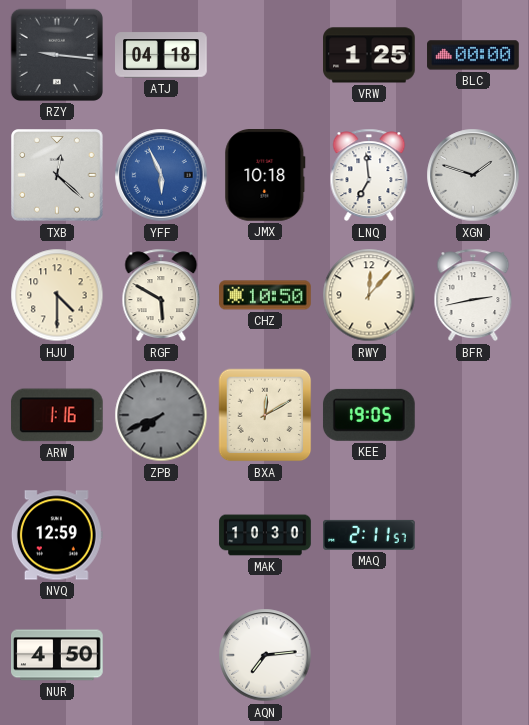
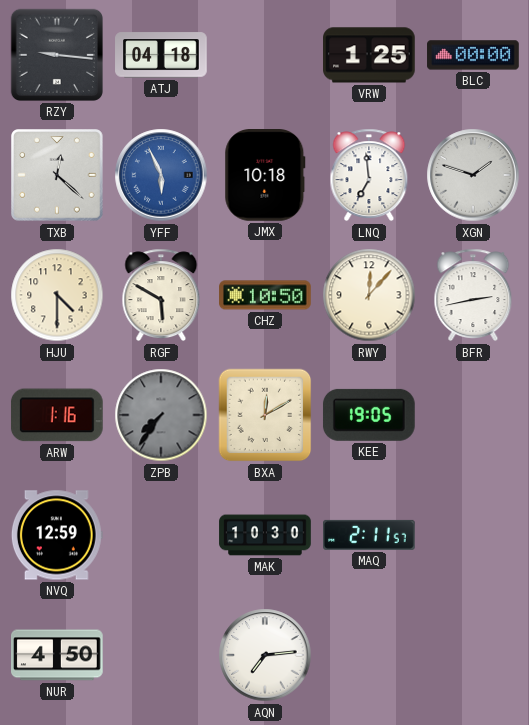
ZPB: 7:41 -> 7:36
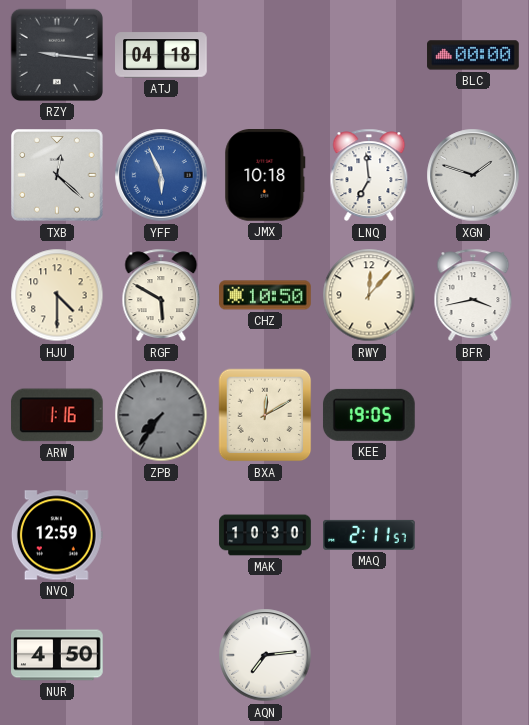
VRW: 1:25 -> none
BFR: 2:43 -> 3:43
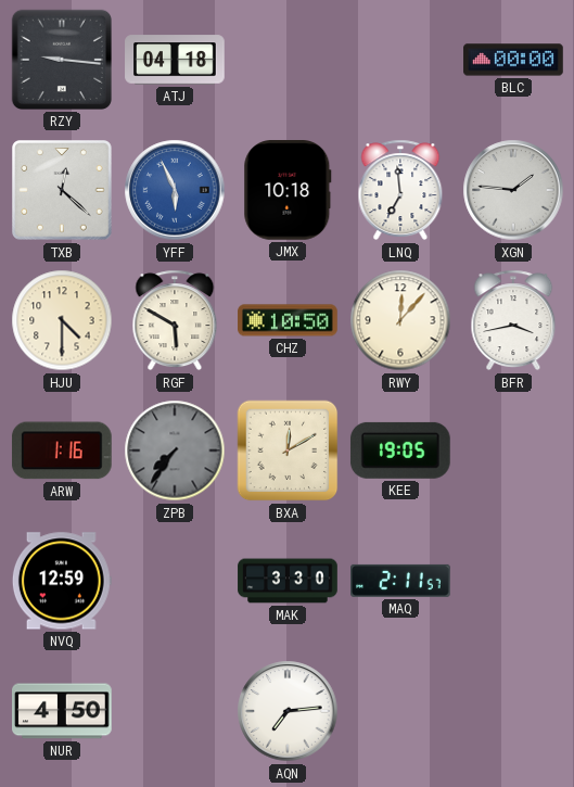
XGN: 1:48 -> 1:46
MAK: 10:30 -> 3:30
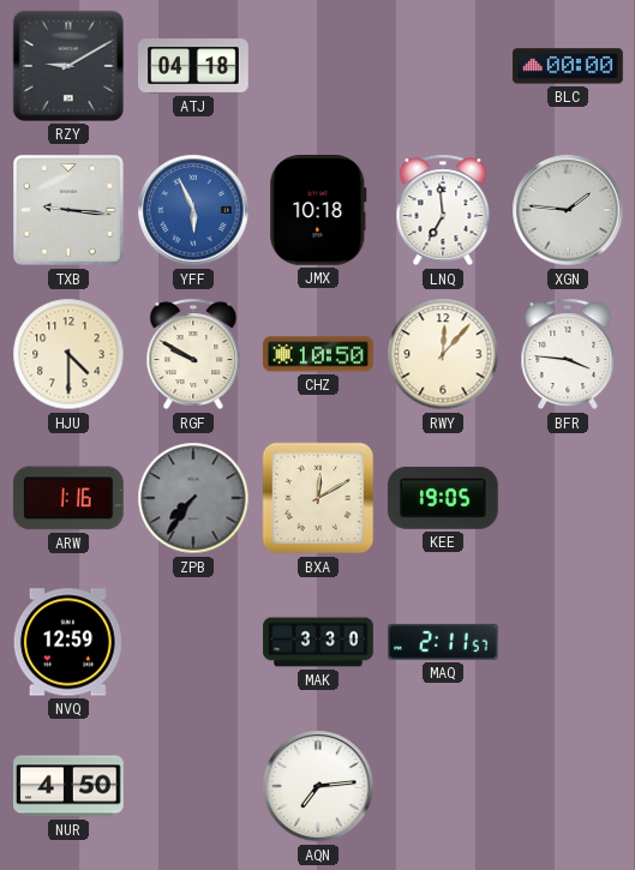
RZY: 9:16 -> 9:10
TXB: 12:22 -> 9:16
RGF: 5:50 -> 9:50
BFR: 3:43 -> 3:46
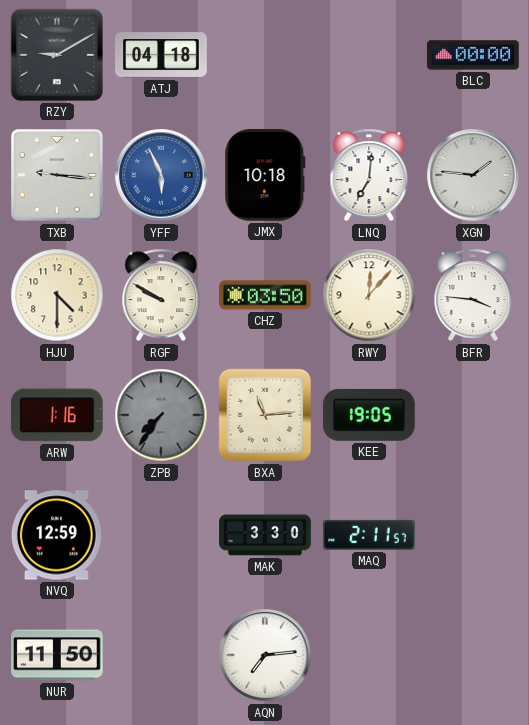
LNQ: 6:59 -> 7:01
CHZ: 10:50 -> 03:50
BXA: 12:10 -> 11:14
NUR: 4:50 -> 11:50
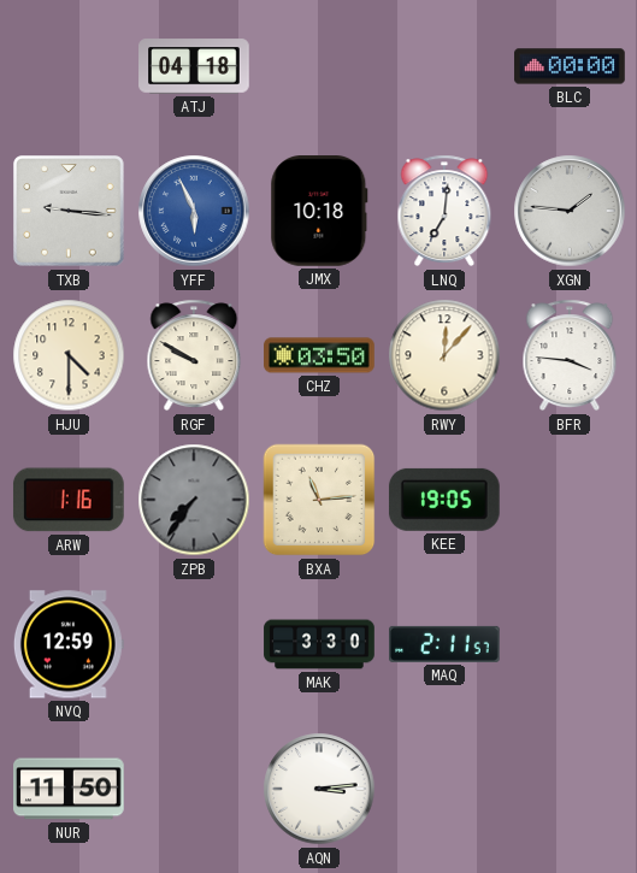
RZY: 9:10 -> none
AQN: 7:14 -> 3:14
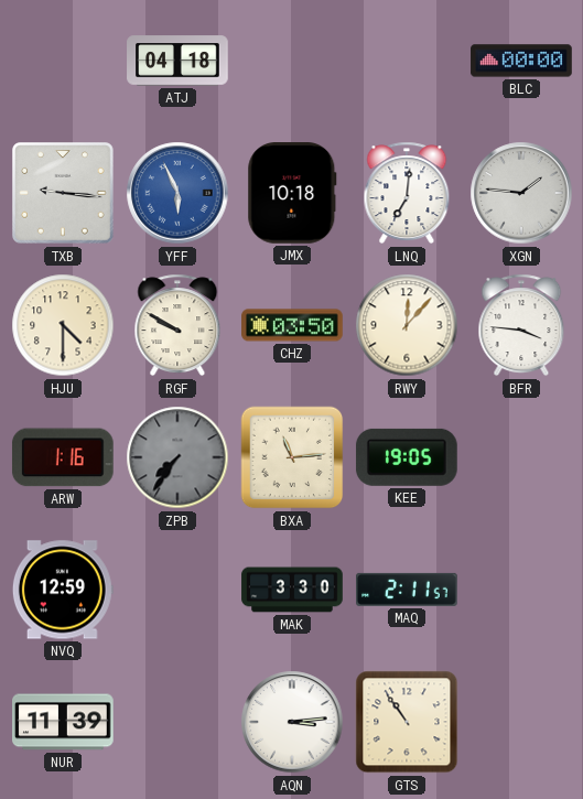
NUR: 11:50 -> 11:39
GTS: none -> 10:54
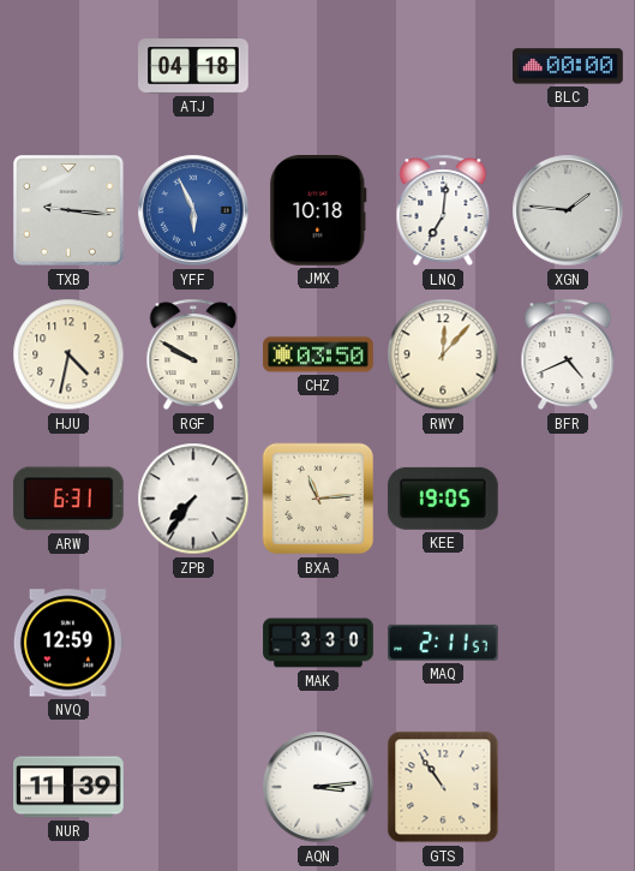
HJU: 4:30 -> 4:32
BFR: 3:46 -> 4:41
ARW: 1:16 -> 6:31
ZPB dial: grey -> white
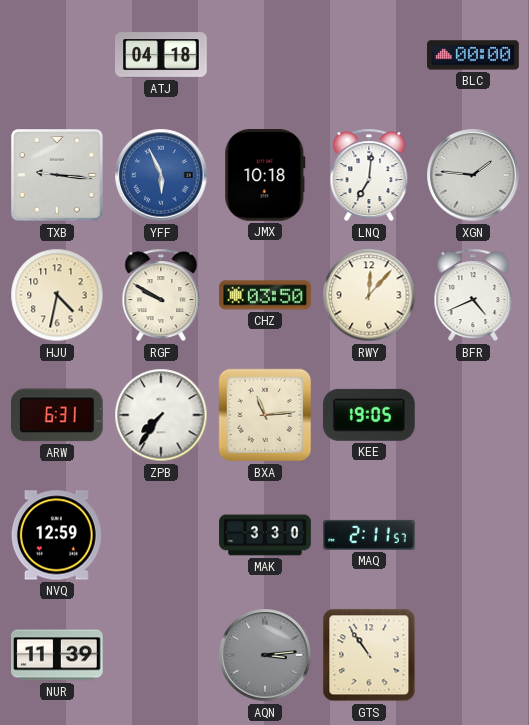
AQN dial: white -> grey
